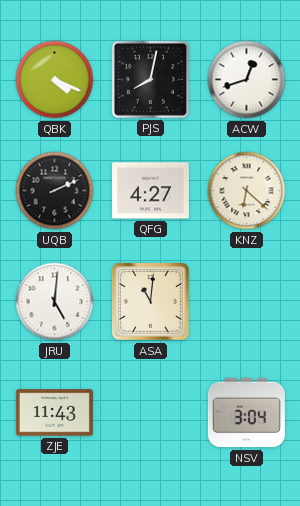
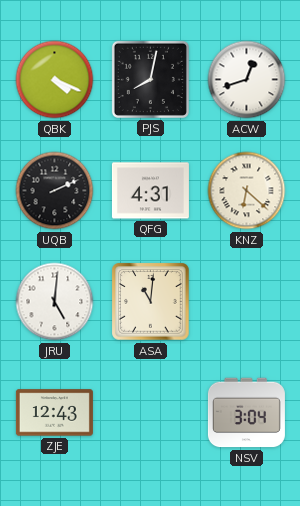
QFG: 4:27 -> 4:31
ZJE: 11:43 -> 12:43
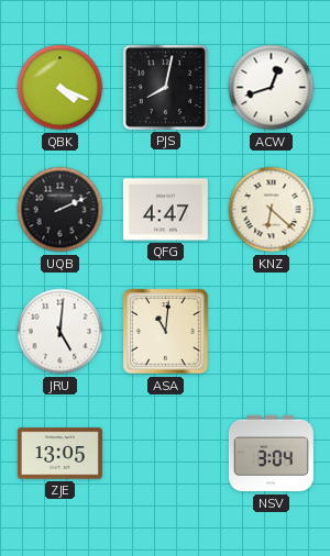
QFG: 4:31 -> 4:47
ZJE: 12:43 -> 13:05
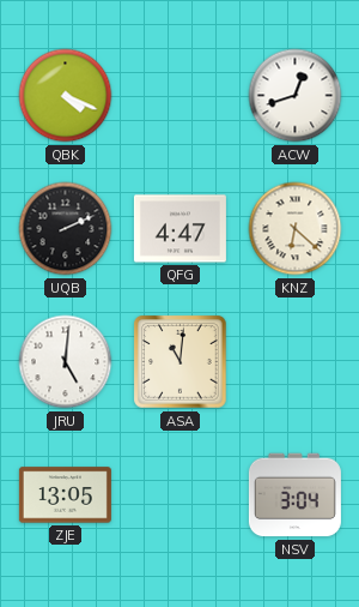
PJS: 8:02 -> none
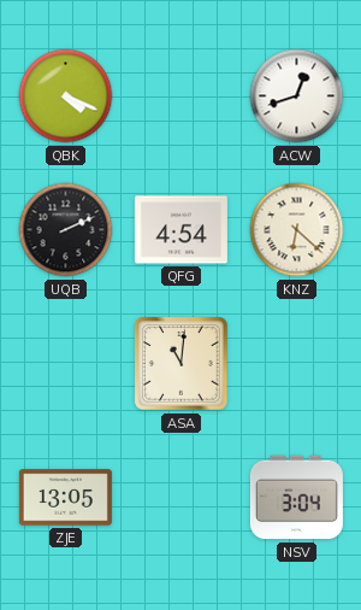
QFG: 4:47 -> 4:54
JRU: 5:01 -> none
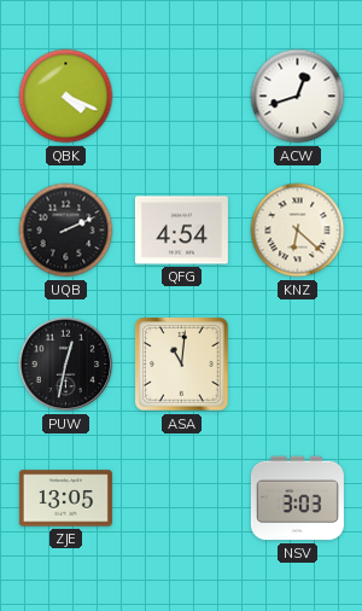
PUW: none -> 12:32
NSV: 3:04 -> 3:03
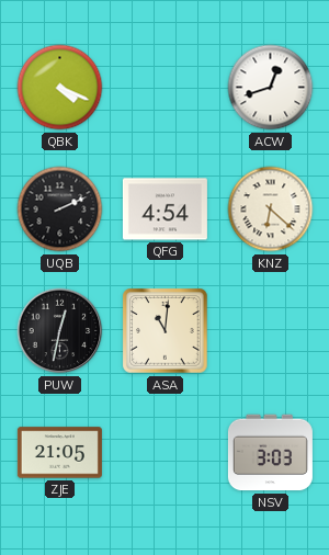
ZJE: 13:05 -> 21:05
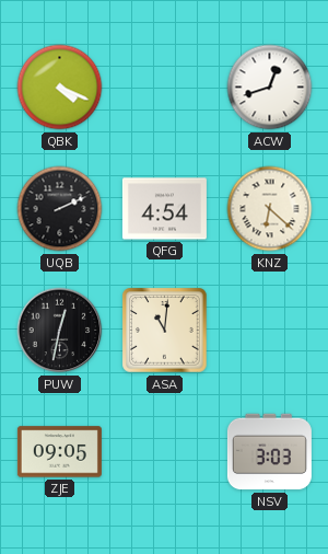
ZJE: 21:05 -> 09:05
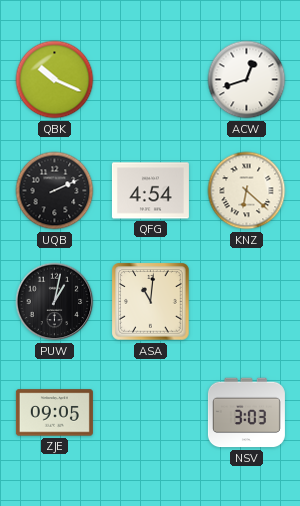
QBK: 4:19 -> 10:19
PUW: 12:32 -> 1:02
